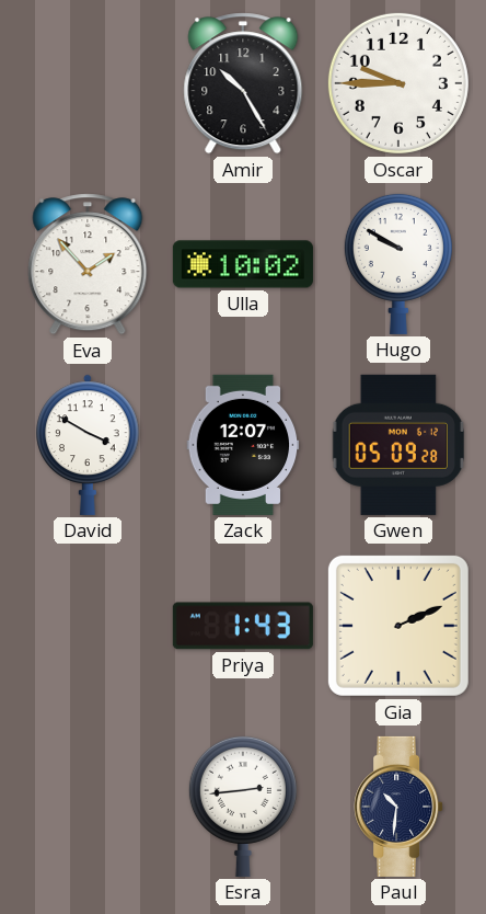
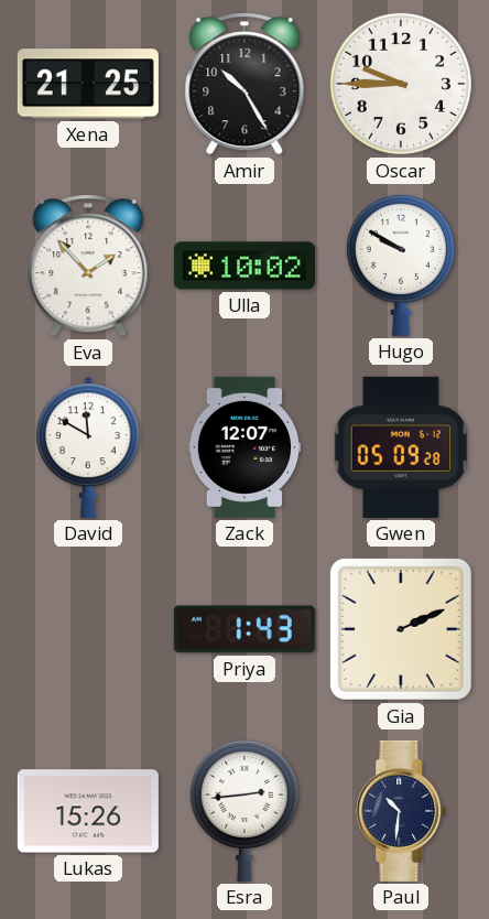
Xena: none -> 21:25
David: 3:50 -> 11:50
Lukas: none -> 15:26
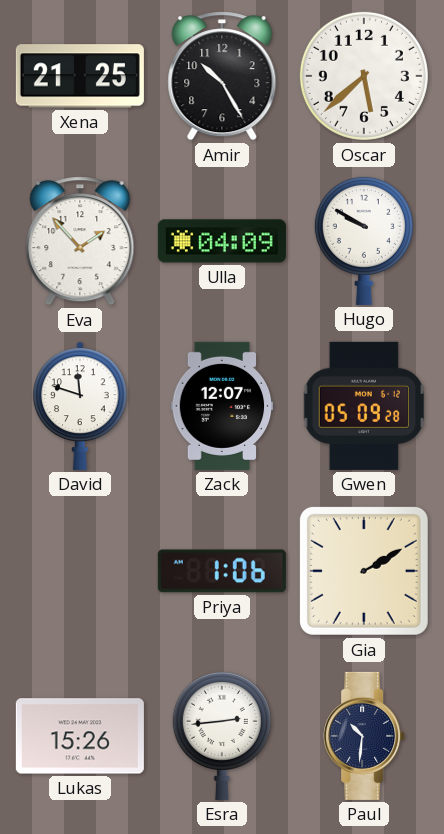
Oscar: 9:45 -> 5:38
Ulla: 10:02 -> 04:09
David: 11:50 -> 11:48
Priya: 1:43 -> 1:06
Gia: 2:11 -> 2:10
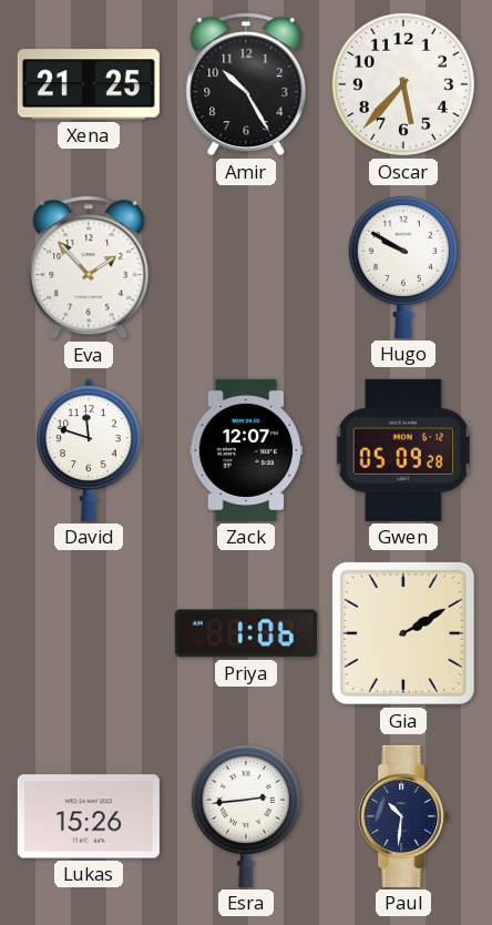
Oscar: 5:38 -> 5:37
Ulla: 04:09 -> none
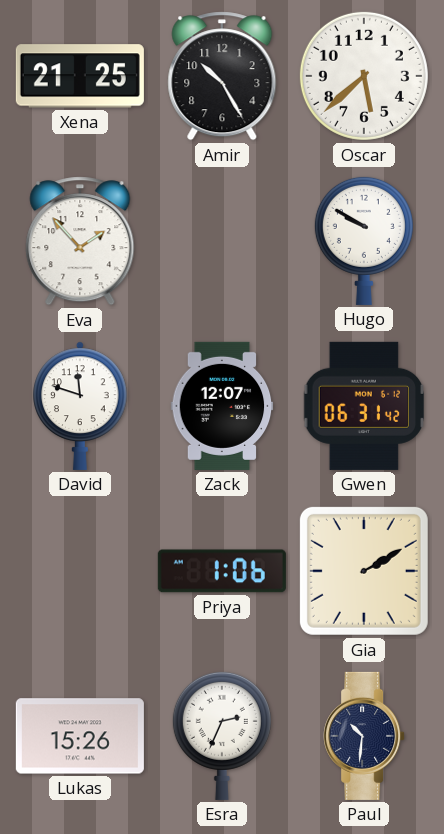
Oscar: 5:37 -> 5:38
Gwen: 05:09 -> 06:31
Esra: 2:44 -> 2:34
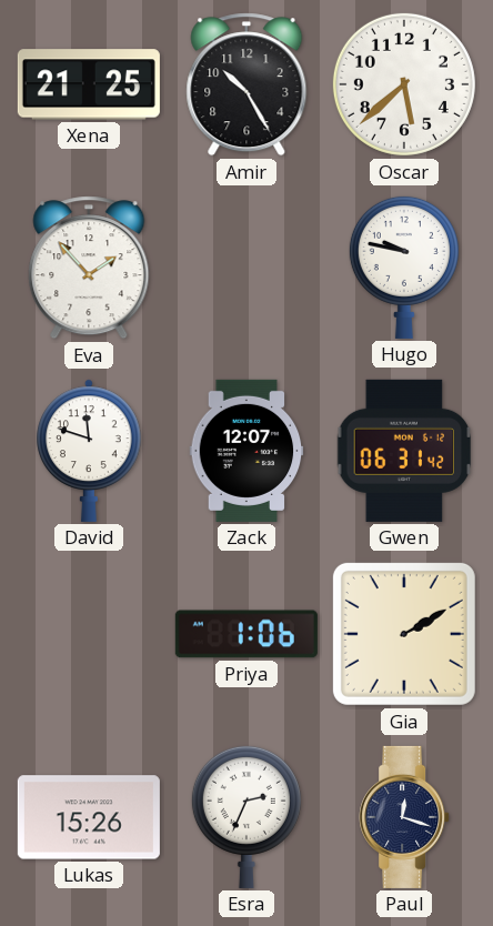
Hugo: 9:50 -> 9:47
Paul: 10:31 -> 12:18
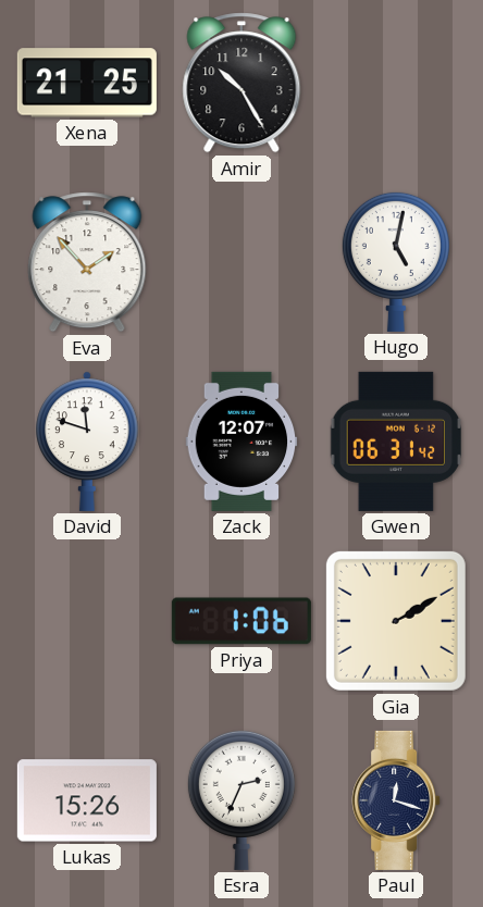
Oscar: 5:38 -> none
Hugo: 9:47 -> 5:02
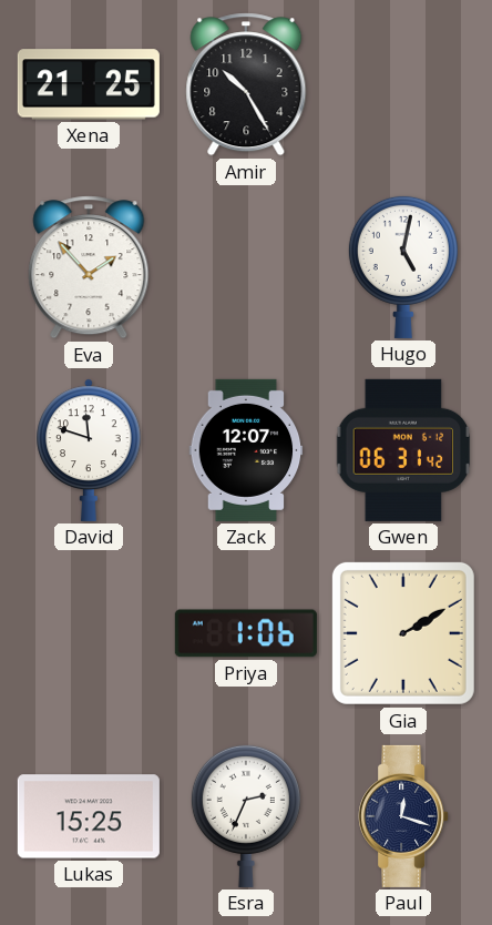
Lukas: 15:26 -> 15:25
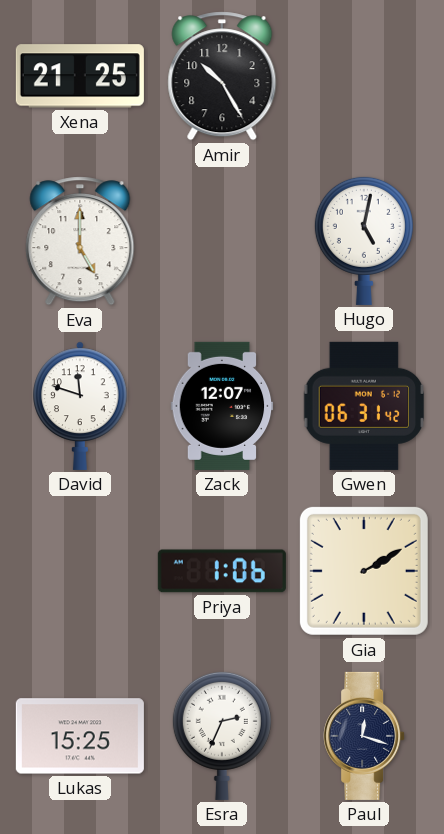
Eva: 1:53 -> 5:00
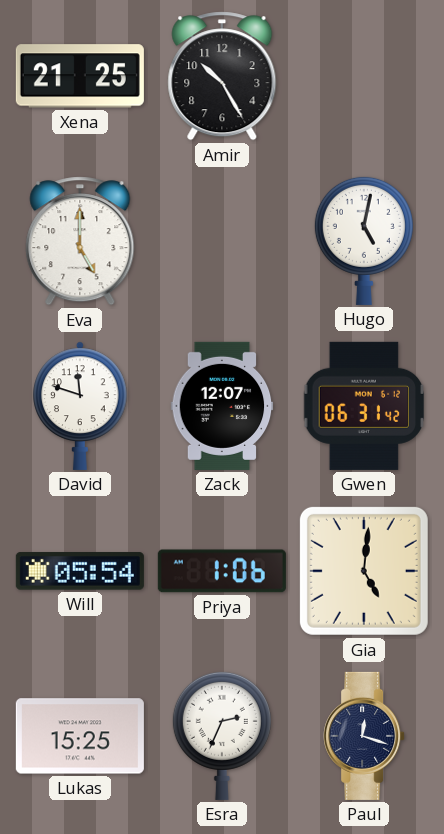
Will: none -> 05:54
Gia: 2:10 -> 5:01
